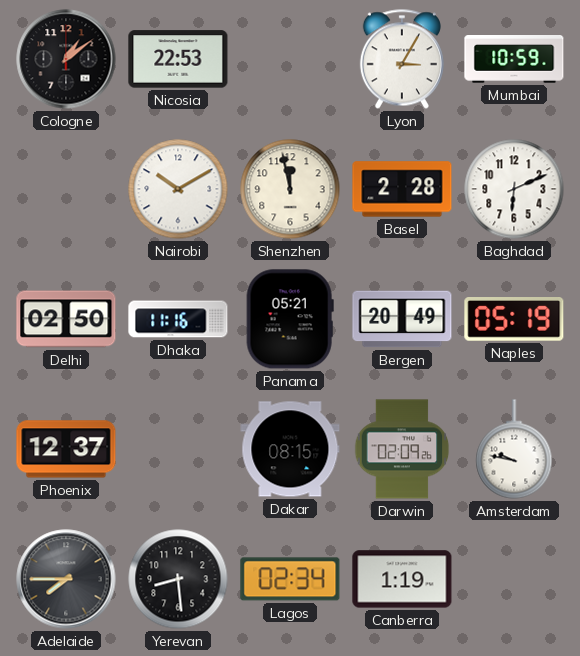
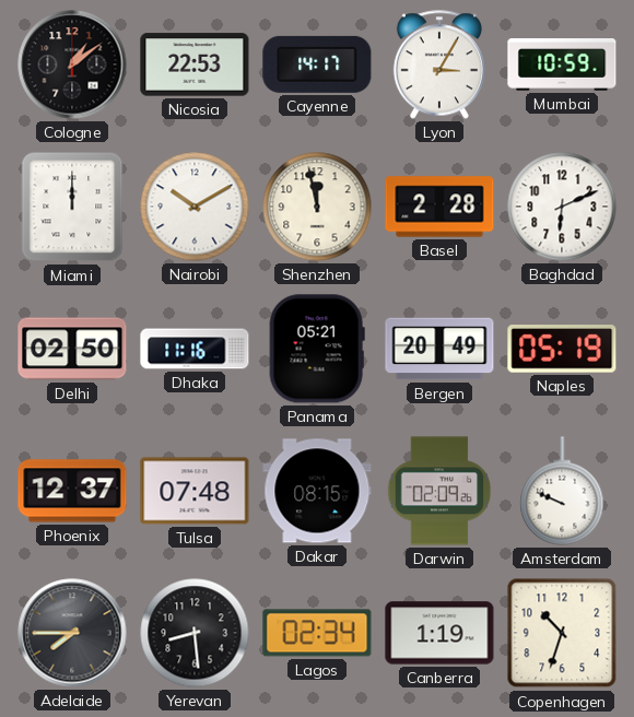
Cayenne: none -> 14:17
Miami: none -> 12:00
Tulsa: none -> 07:48
Amsterdam: 9:47 -> 9:49
Copenhagen: none -> 10:33
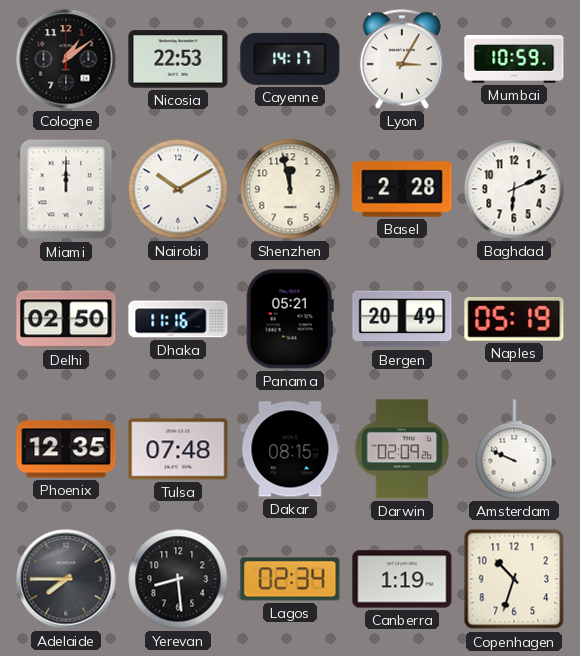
Phoenix: 12:37 -> 12:35
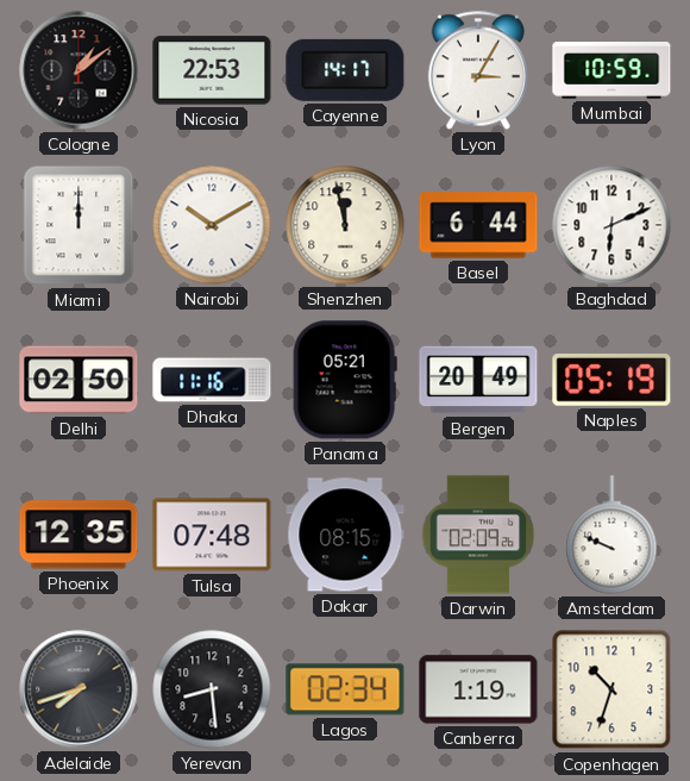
Basel: 2:28 -> 6:44
Adelaide: 7:45 -> 7:42
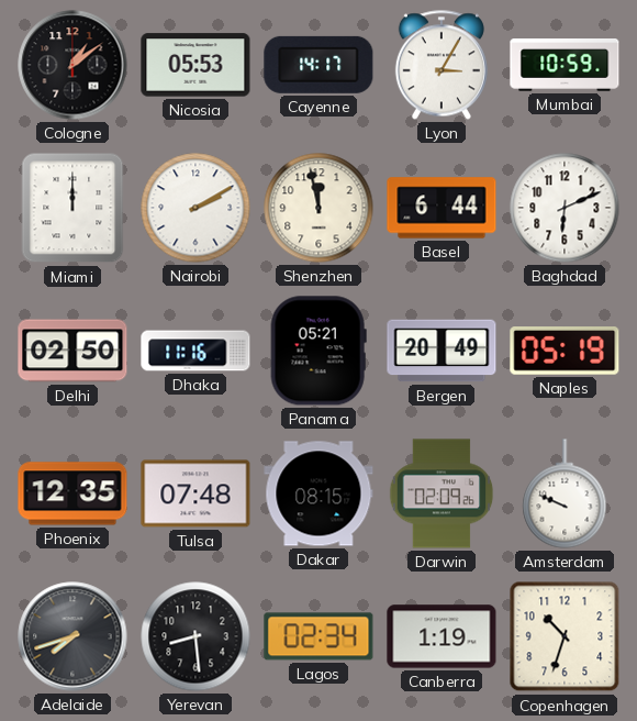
Nicosia: 22:53 -> 05:53
Nairobi: 10:10 -> 2:10
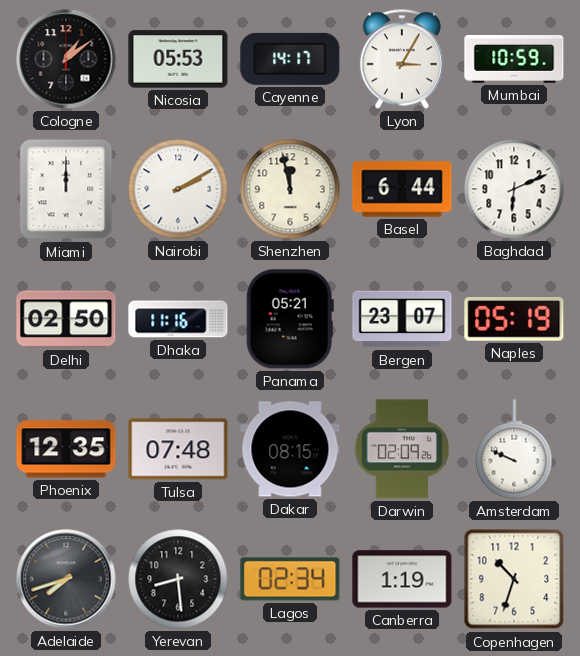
Bergen: 20:49 -> 23:07
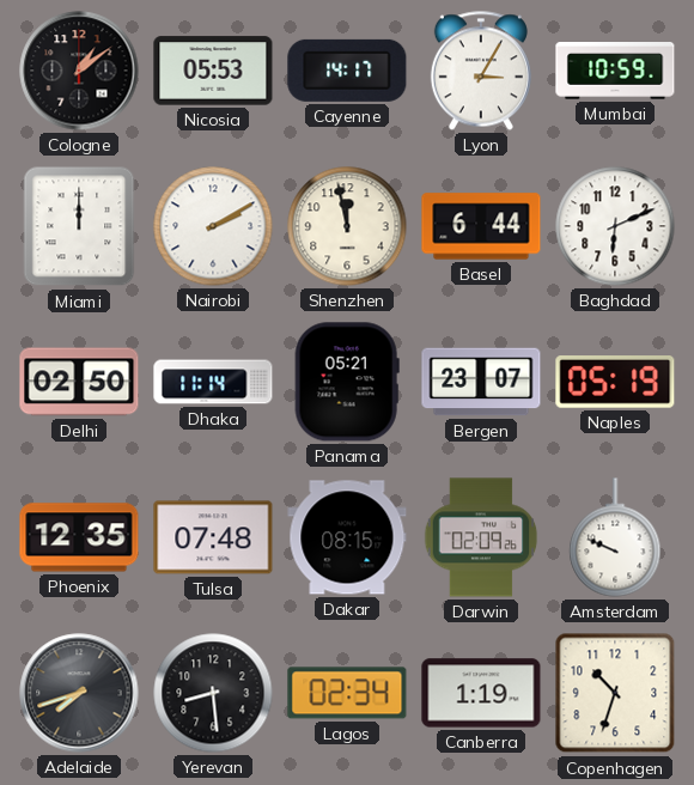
Dhaka: 11:16 -> 11:14
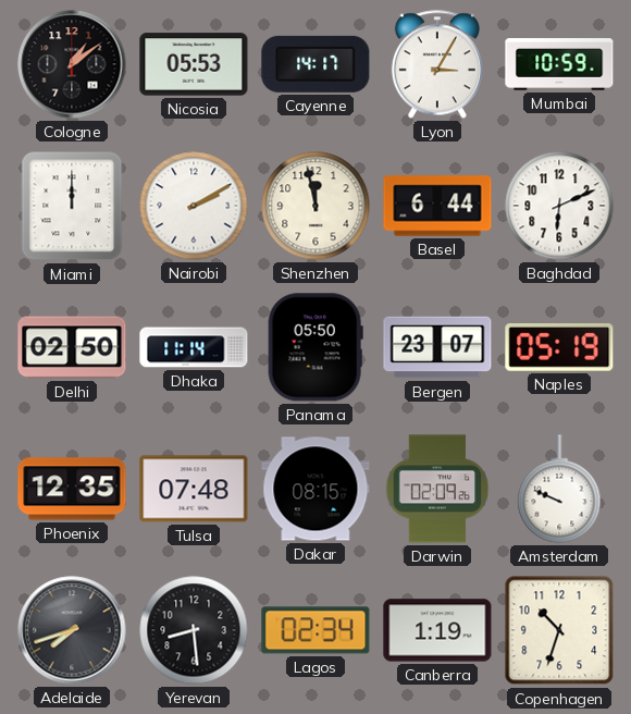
Panama: 05:21 -> 05:50
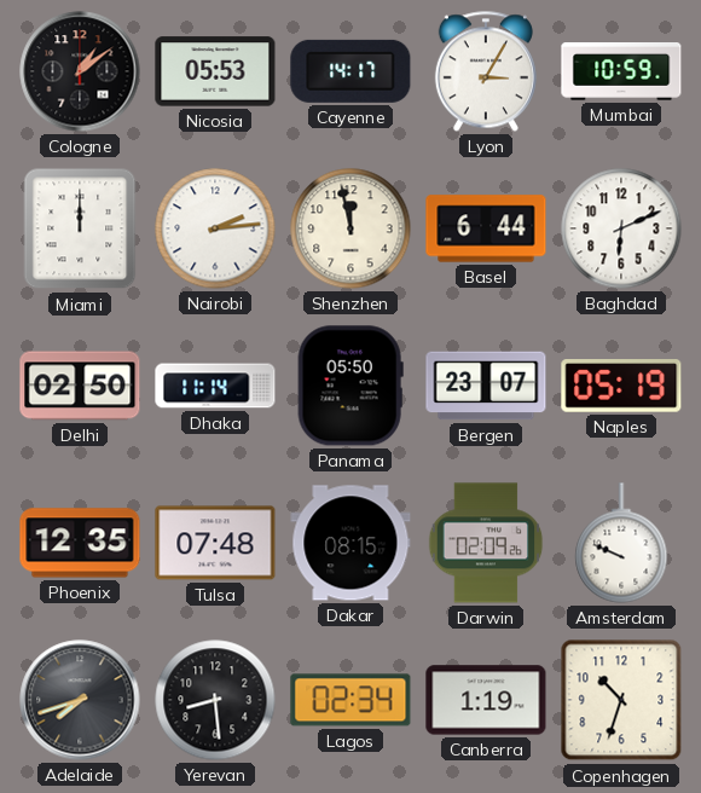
Nairobi: 2:10 -> 2:14
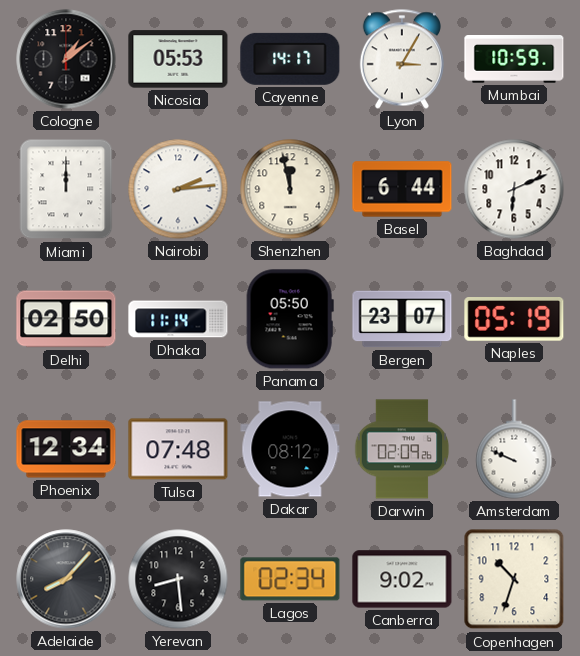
Phoenix: 12:35 -> 12:34
Dakar: 08:15 -> 08:12
Adelaide: 7:42 -> 8:07
Canberra: 1:19 -> 9:02
